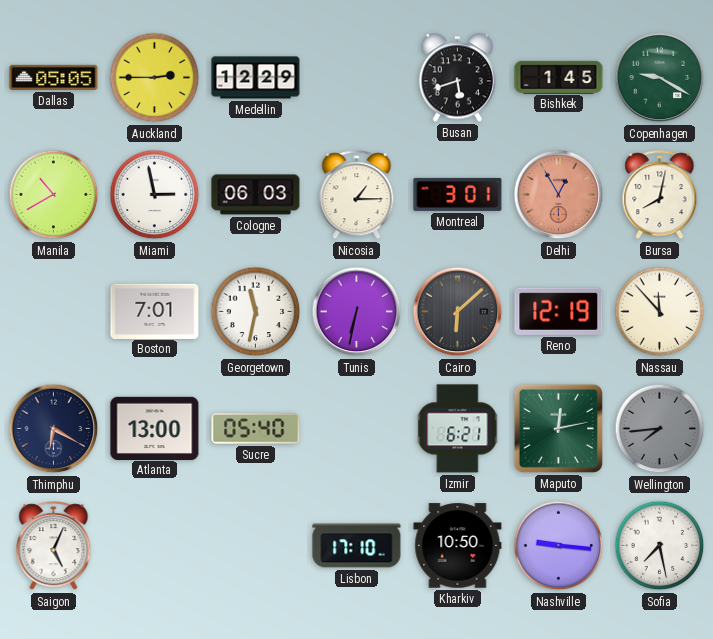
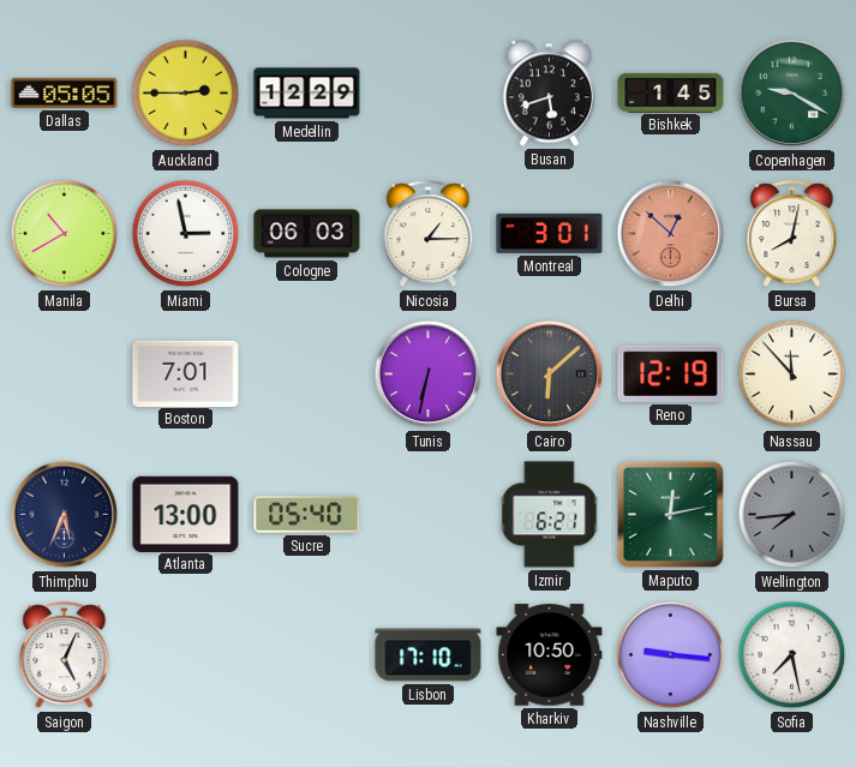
Delhi: 12:55 -> 12:52
Georgetown: 11:32 -> none
Thimphu: 6:20 -> 5:34
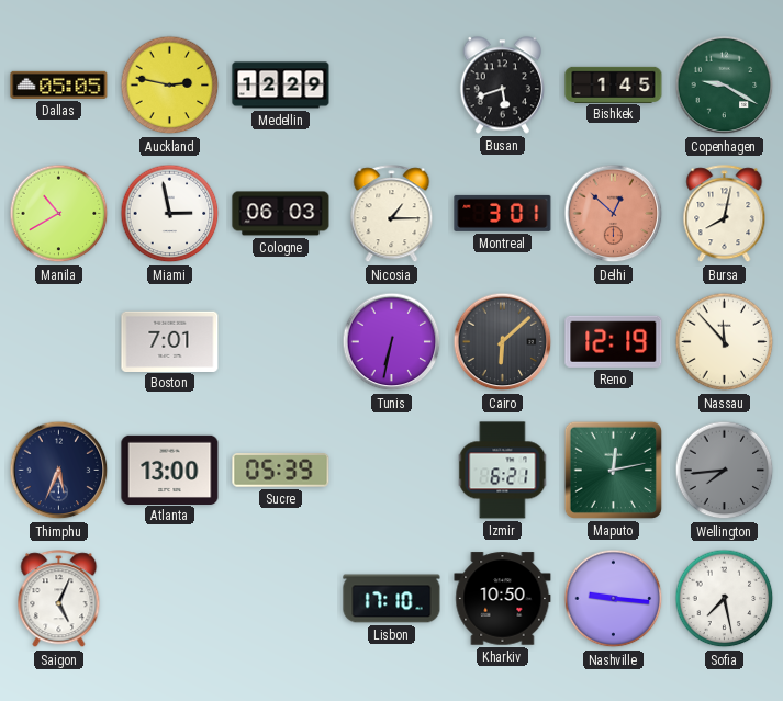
Auckland: 2:45 -> 2:47
Sucre: 05:40 -> 05:39
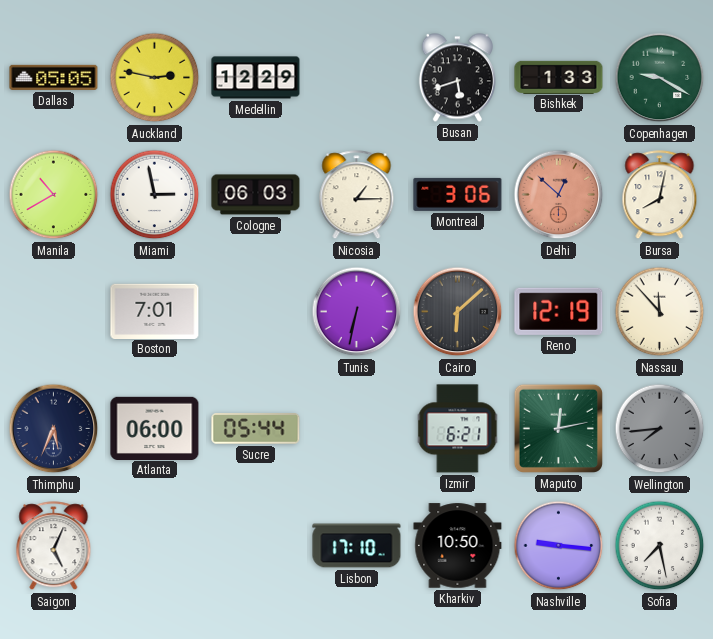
Bishkek: 1:45 -> 1:33
Montreal: 3:01 -> 3:06
Atlanta: 13:00 -> 06:00
Sucre: 05:39 -> 05:44
